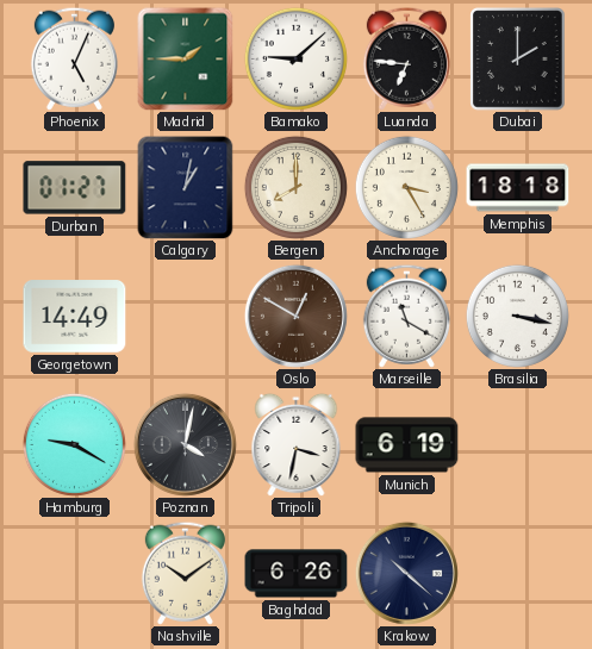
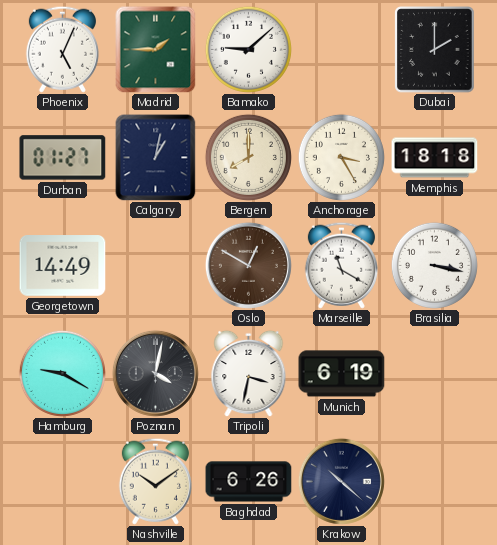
Luanda: 6:46 -> none
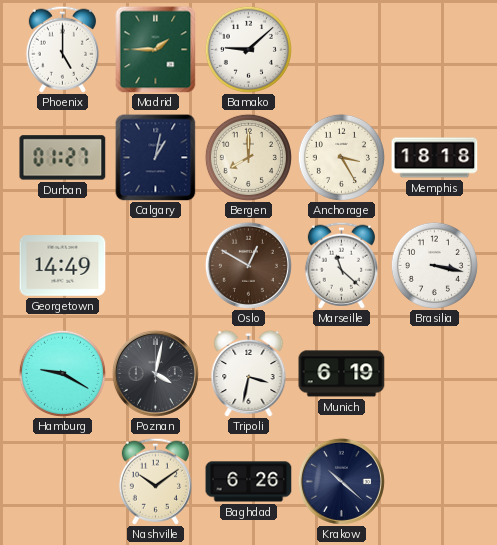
Phoenix: 5:04 -> 5:00
Dubai: 2:00 -> none
Marseille: 11:20 -> 11:22
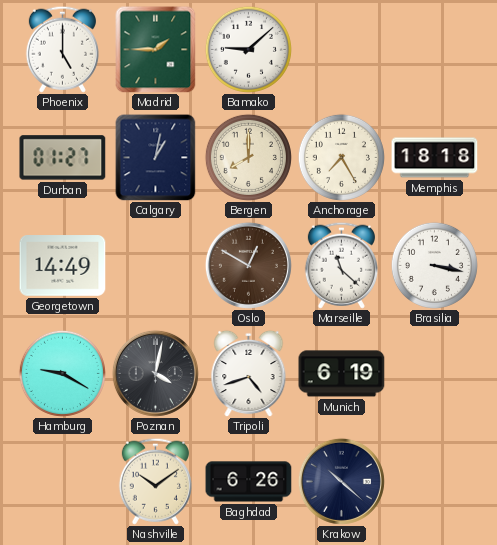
Anchorage: 3:25 -> 7:25
Tripoli: 3:32 -> 4:42
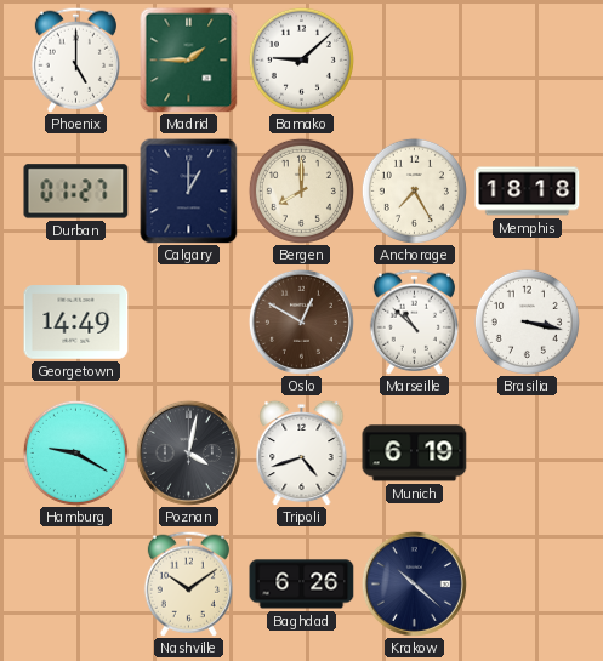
Calgary: 1:02 -> 1:00
Marseille: 11:22 -> 10:52
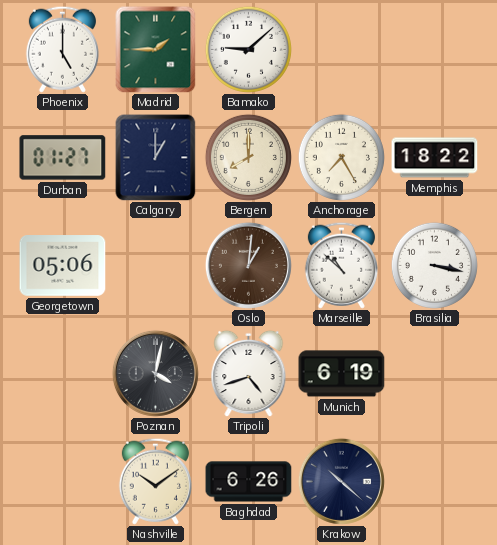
Memphis: 18:18 -> 18:22
Georgetown: 14:49 -> 05:06
Oslo: 12:50 -> 1:01
Hamburg: 9:20 -> none
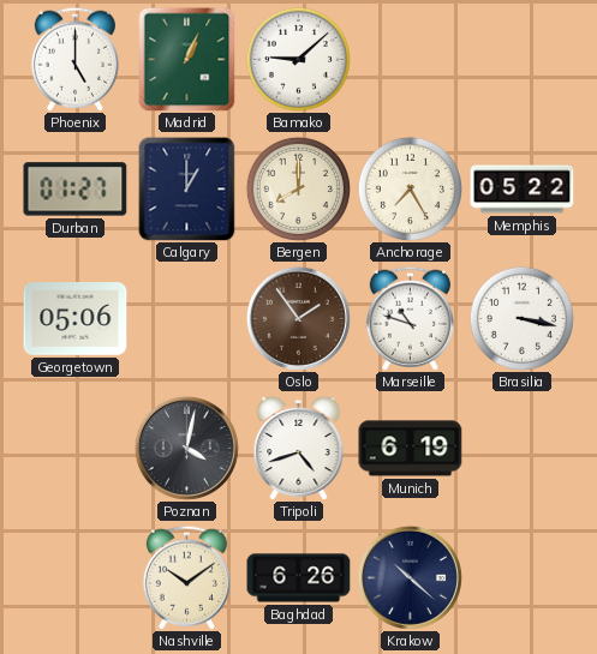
Madrid: 1:45 -> 1:04
Memphis: 18:22 -> 05:22
Oslo: 1:01 -> 1:54
Marseille: 10:52 -> 10:48
